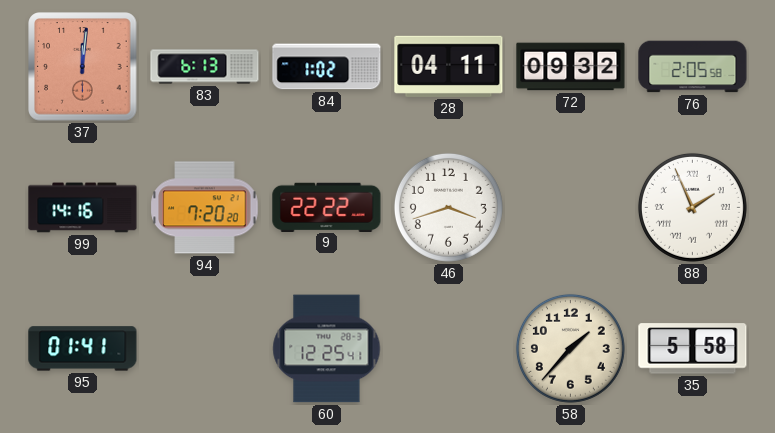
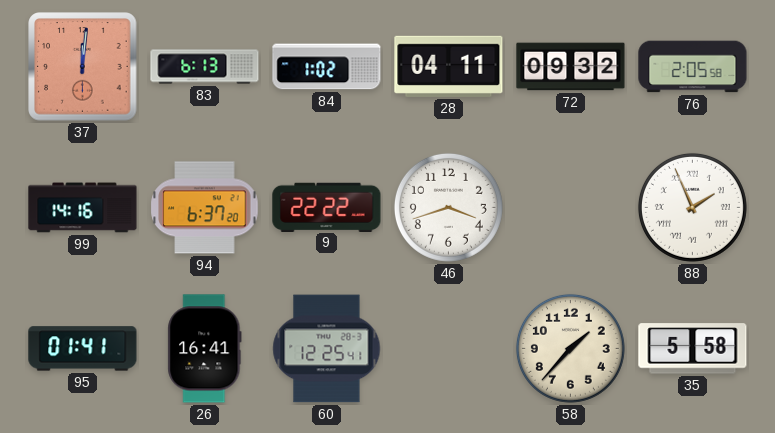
94: 7:20 -> 6:37
26: none -> 16:41
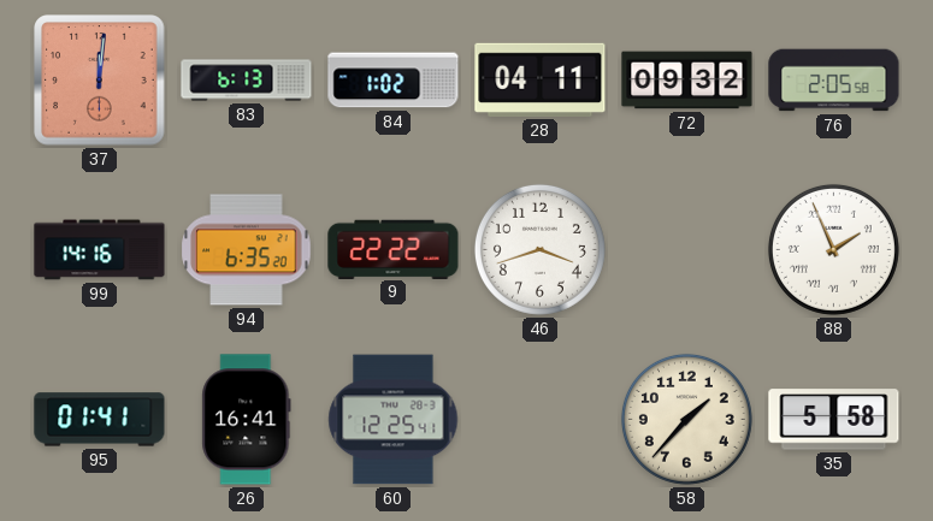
94: 6:37 -> 6:35
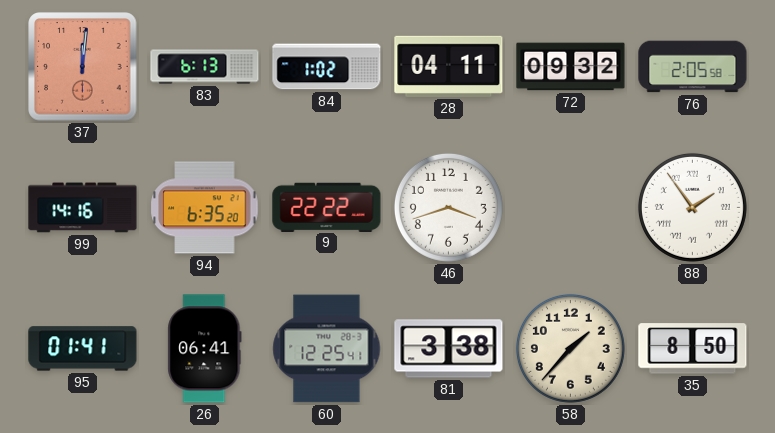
88: 1:56 -> 1:54
26: 16:41 -> 06:41
81: none -> 3:38
35: 5:58 -> 8:50
